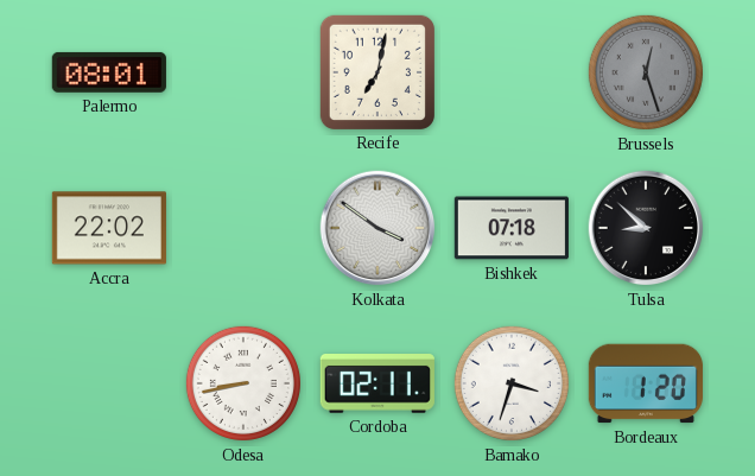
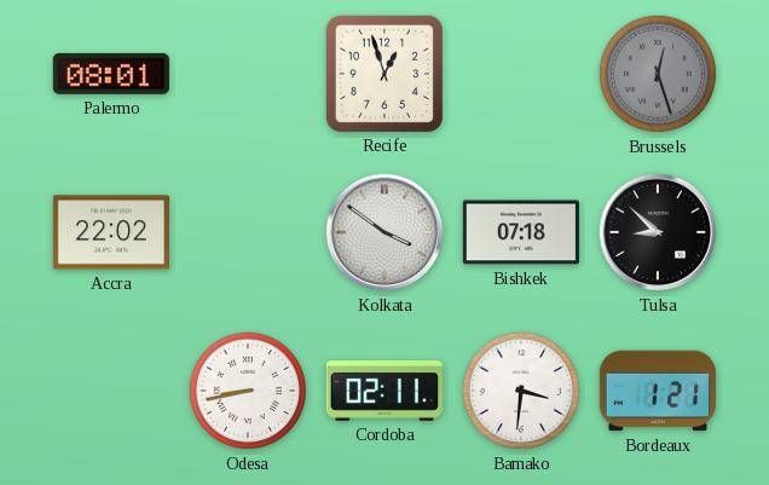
Recife: 7:02 -> 12:57
Bamako: 3:33 -> 3:31
Bordeaux: 1:20 -> 1:21
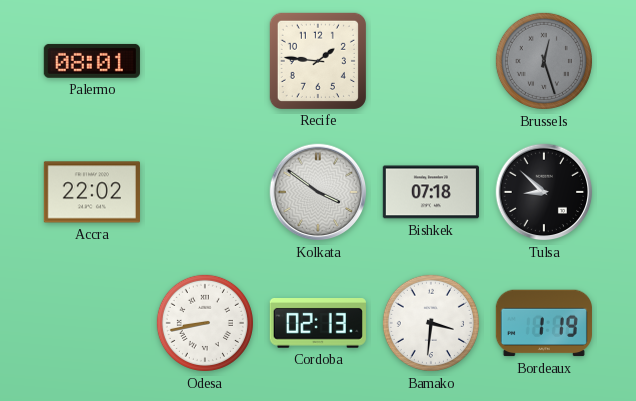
Recife: 12:57 -> 1:46
Cordoba: 02:11 -> 02:13
Bordeaux: 1:21 -> 1:19
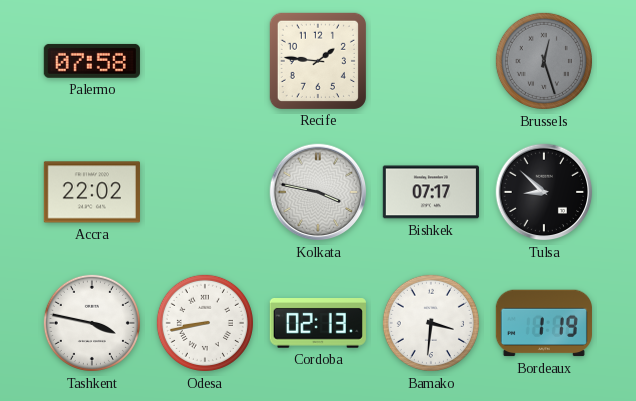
Palermo: 08:01 -> 07:58
Kolkata: 3:51 -> 3:47
Bishkek: 07:18 -> 07:17
Tashkent: none -> 3:47
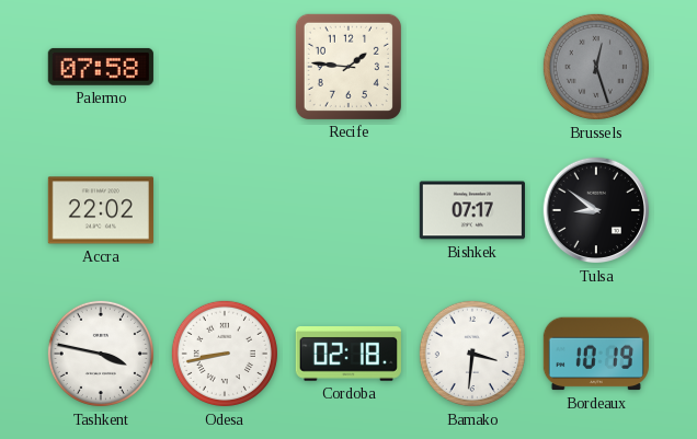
Kolkata: 3:47 -> none
Tulsa: 8:52 -> 8:51
Cordoba: 02:13 -> 02:18
Bordeaux: 1:19 -> 10:19
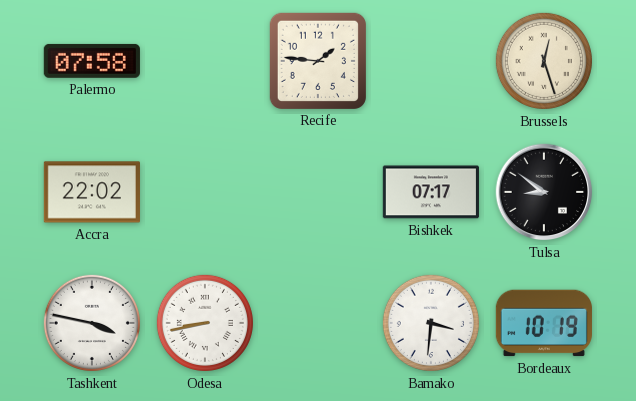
Brussels dial: grey -> cream
Cordoba: 02:18 -> none
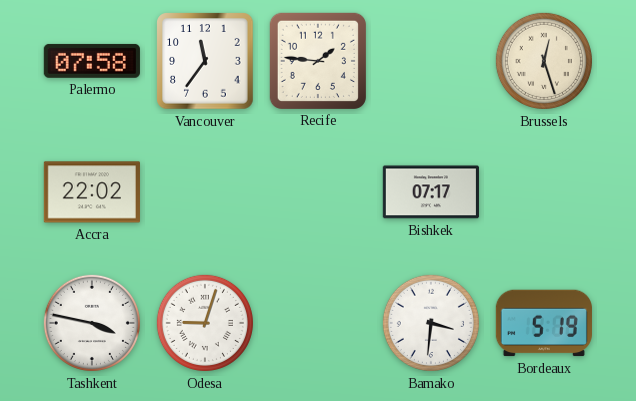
Vancouver: none -> 11:36
Tulsa: 8:51 -> none
Odesa: 8:43 -> 9:03
Bordeaux: 10:19 -> 5:19
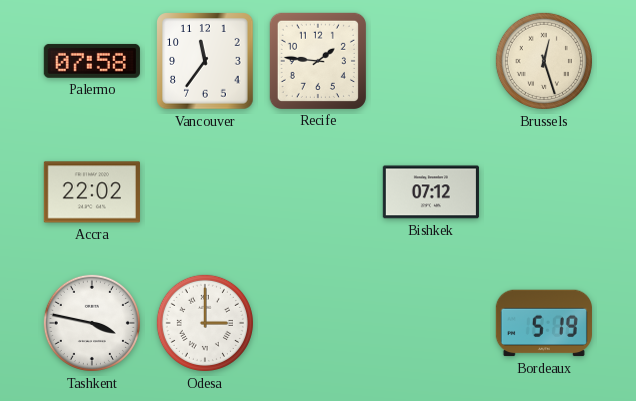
Bishkek: 07:17 -> 07:12
Odesa: 9:03 -> 3:00
Bamako: 3:31 -> none
